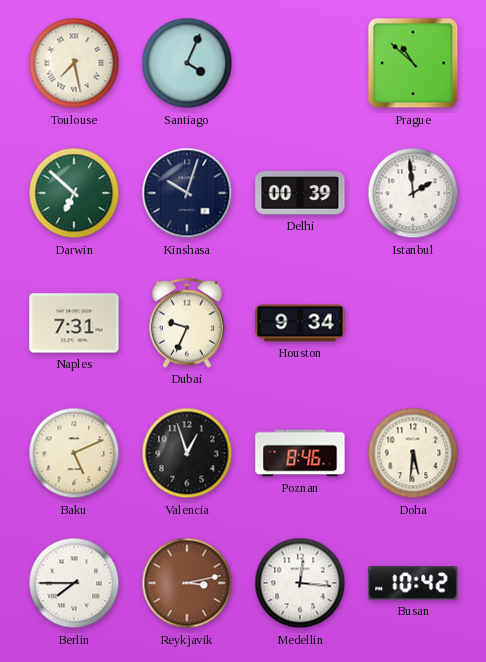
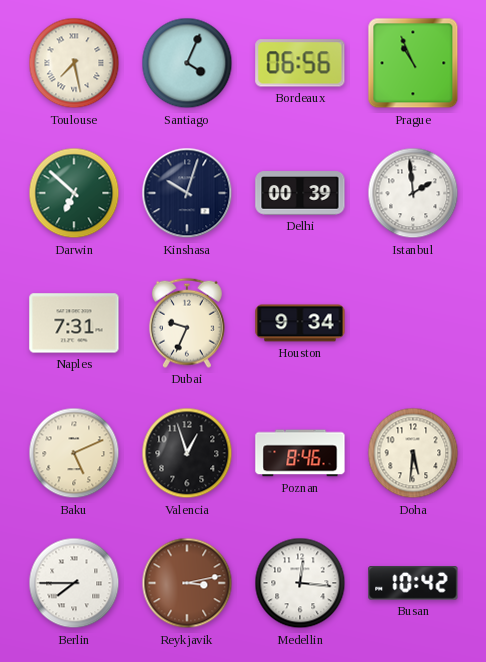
Bordeaux: none -> 06:56
Prague: 10:52 -> 10:56
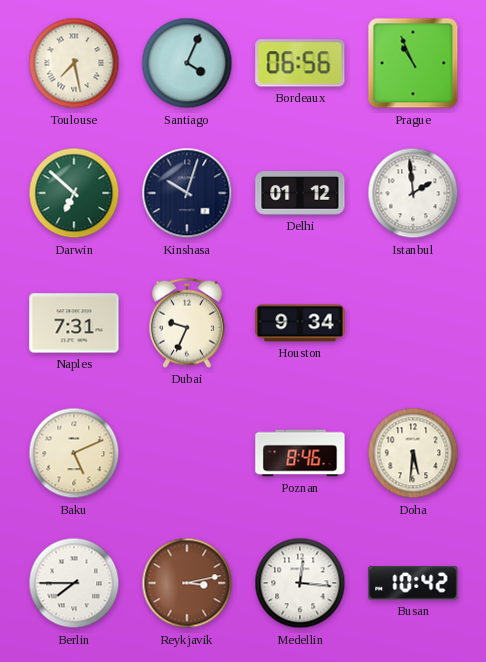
Delhi: 00:39 -> 01:12
Valencia: 12:57 -> none
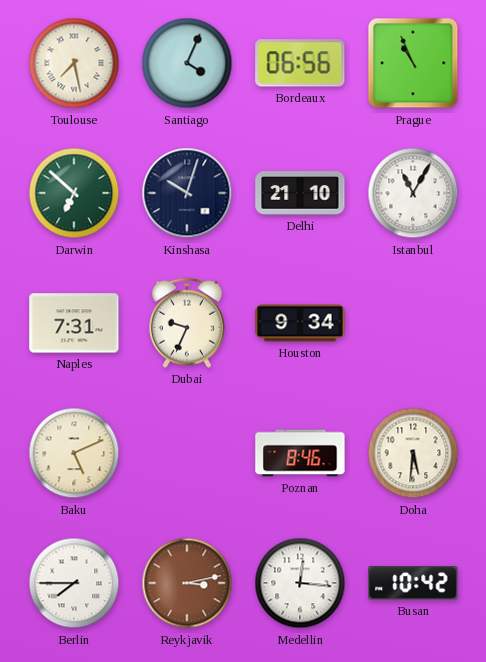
Delhi: 01:12 -> 21:10
Istanbul: 1:59 -> 11:05
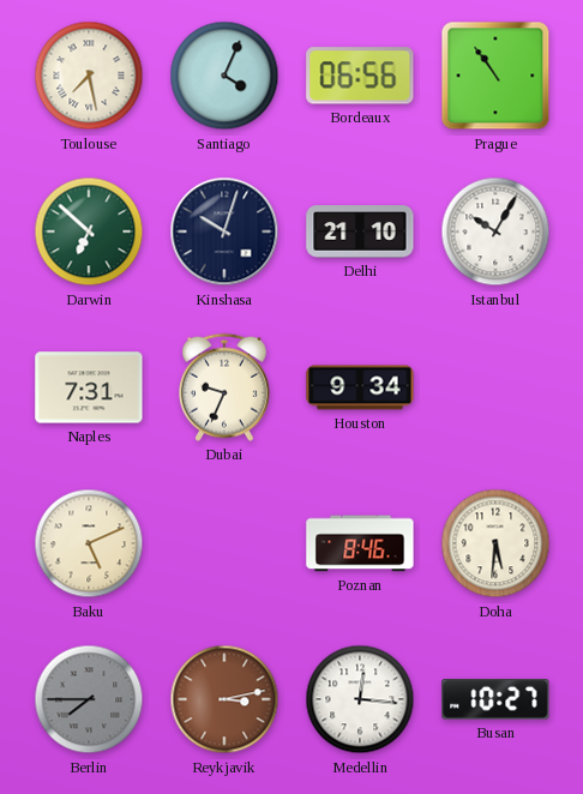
Prague: 10:56 -> 10:54
Istanbul: 11:05 -> 10:05
Berlin dial: white -> grey
Busan: 10:42 -> 10:27
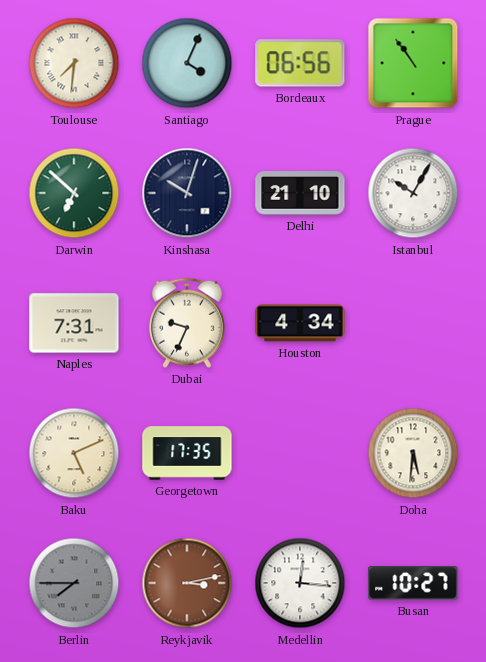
Toulouse: 7:28 -> 7:31
Houston: 9:34 -> 4:34
Georgetown: none -> 17:35
Poznan: 8:46 -> none
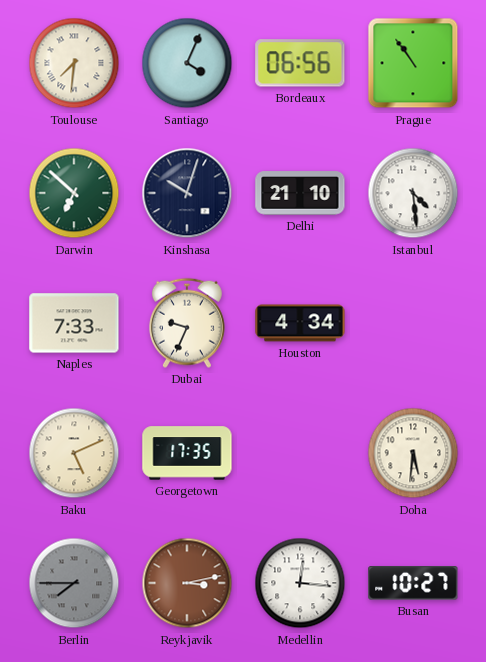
Istanbul: 10:05 -> 4:29
Naples: 7:31 -> 7:33
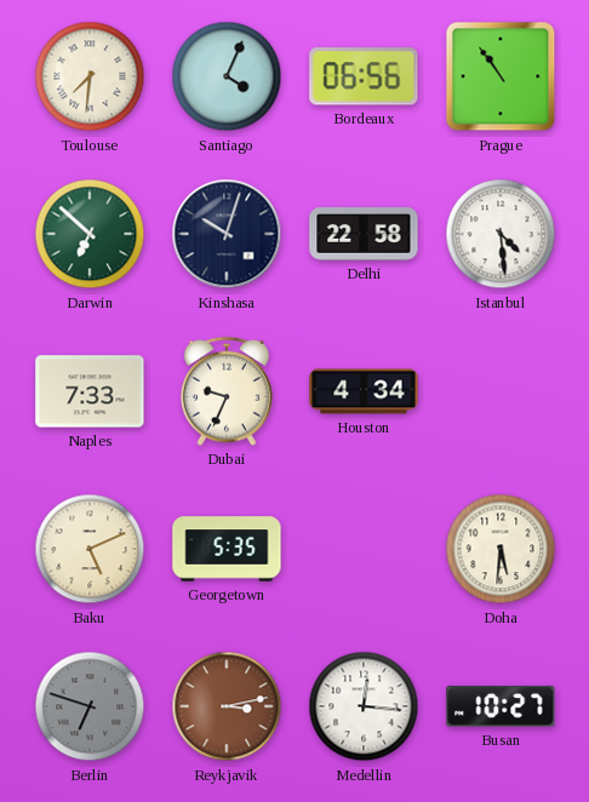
Delhi: 21:10 -> 22:58
Georgetown: 17:35 -> 5:35
Berlin: 7:45 -> 6:48
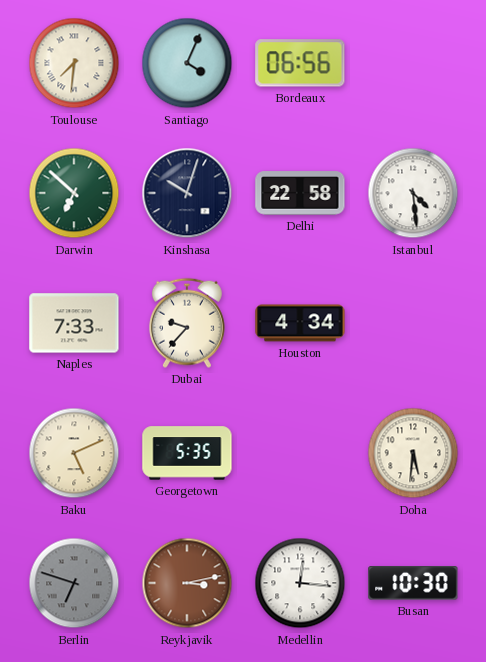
Prague: 10:54 -> none
Dubai: 9:34 -> 9:37
Busan: 10:27 -> 10:30
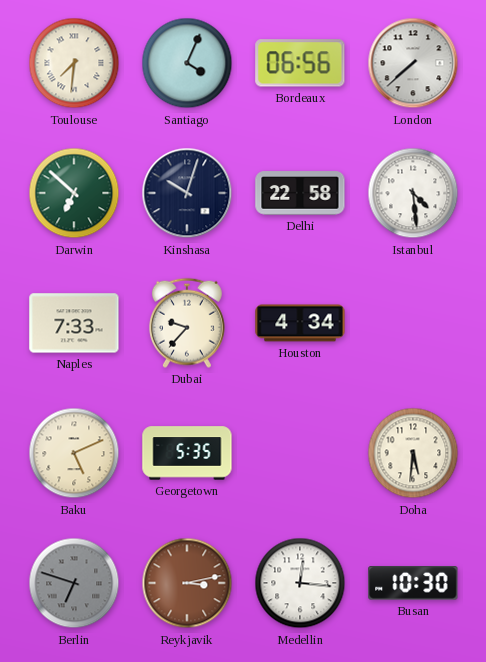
London: none -> 7:38
